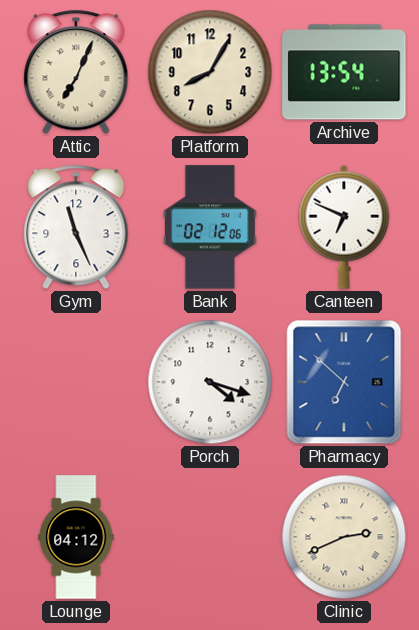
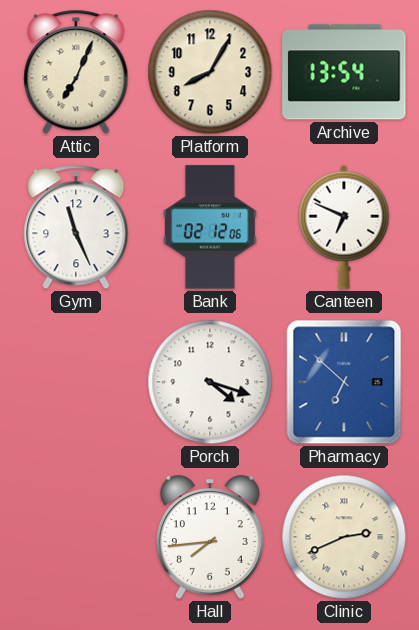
Lounge: 04:12 -> none
Hall: none -> 7:44
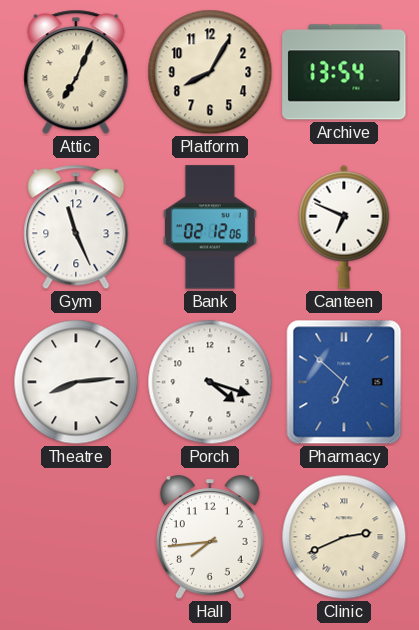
Theatre: none -> 8:14
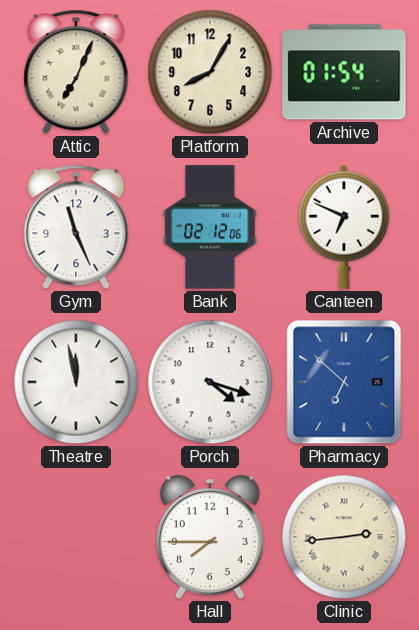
Archive: 13:54 -> 01:54
Theatre: 8:14 -> 11:58
Hall: 7:44 -> 7:45
Clinic: 2:41 -> 2:44
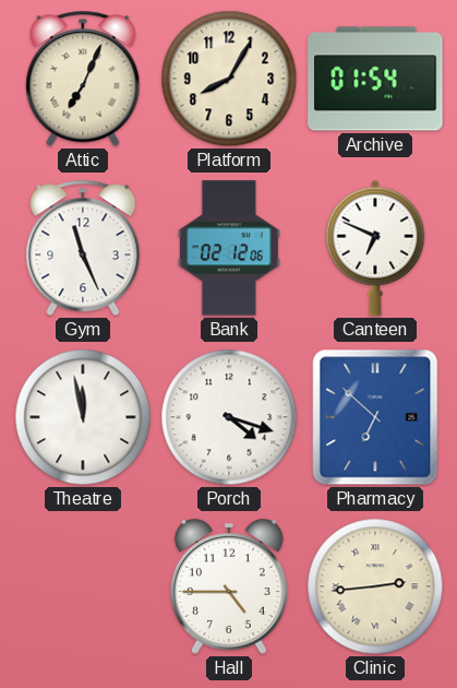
Hall: 7:45 -> 4:45
